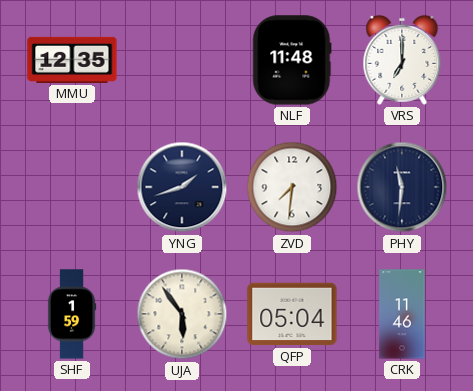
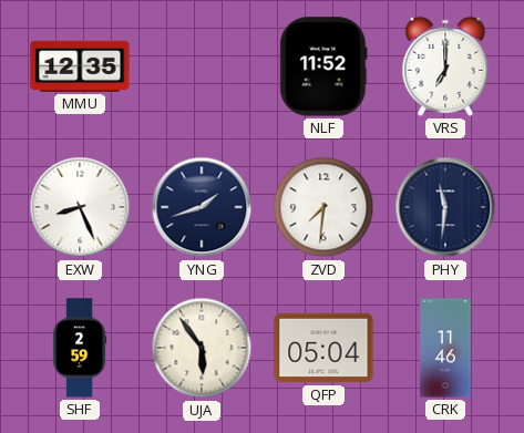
NLF: 11:48 -> 11:52
EXW: none -> 8:26
SHF: 1:59 -> 2:59
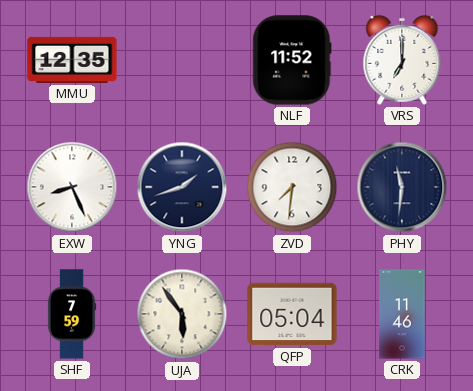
SHF: 2:59 -> 7:59
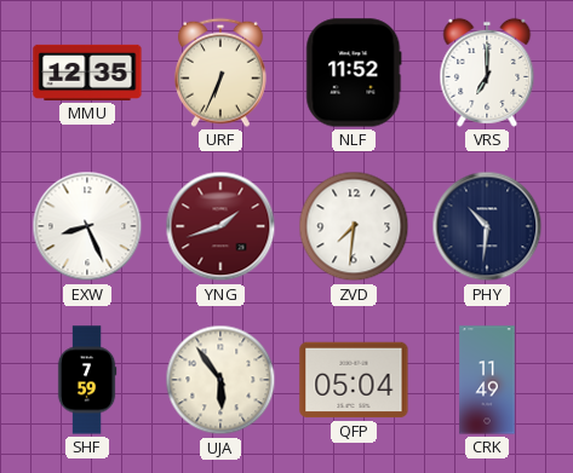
URF: none -> 6:34
YNG dial: navy -> burgundy
PHY: 11:31 -> 10:31
CRK: 11:46 -> 11:49
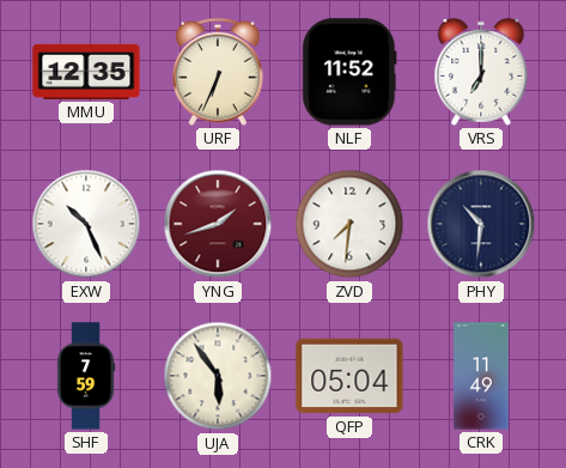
EXW: 8:26 -> 10:26
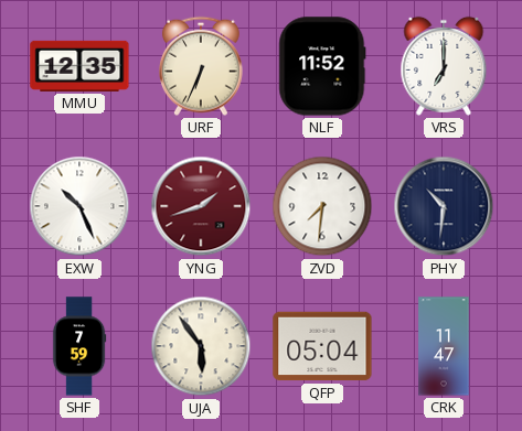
CRK: 11:49 -> 11:47
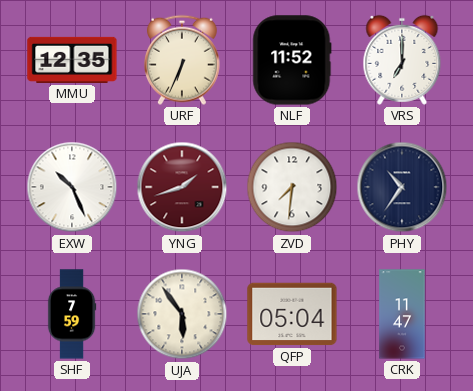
PHY: 10:31 -> 10:36
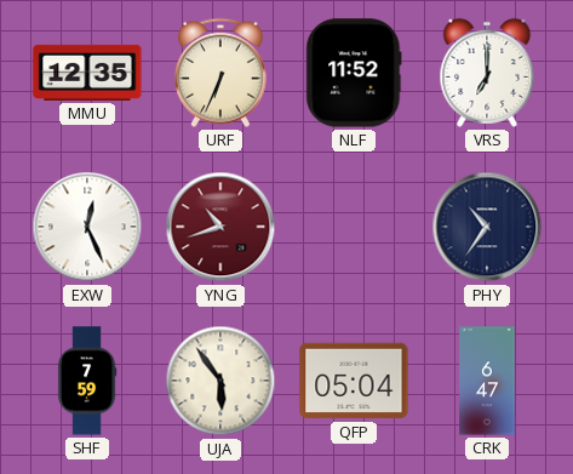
EXW: 10:26 -> 12:26
YNG: 1:42 -> 10:42
ZVD: 7:31 -> none
CRK: 11:47 -> 6:47
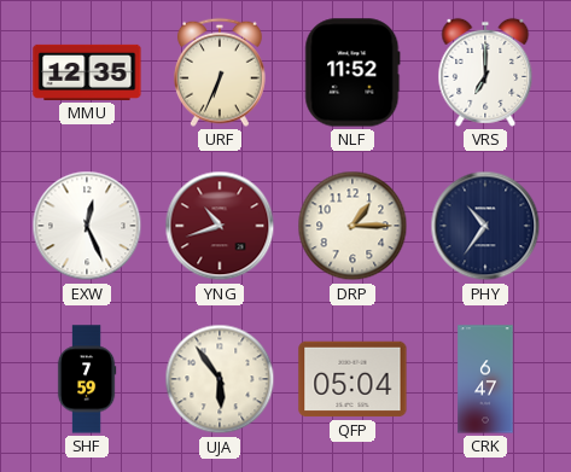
DRP: none -> 1:15
